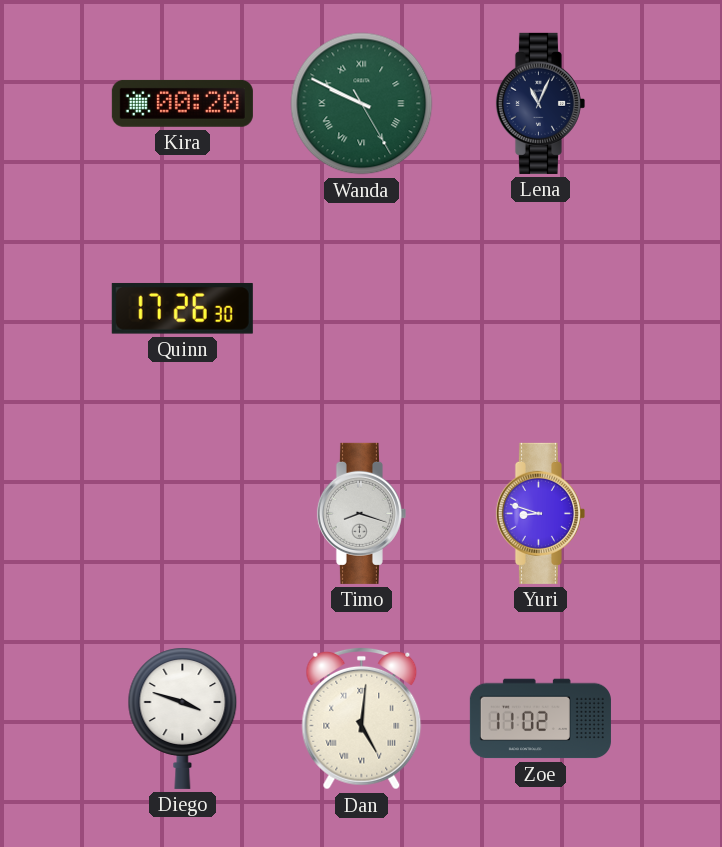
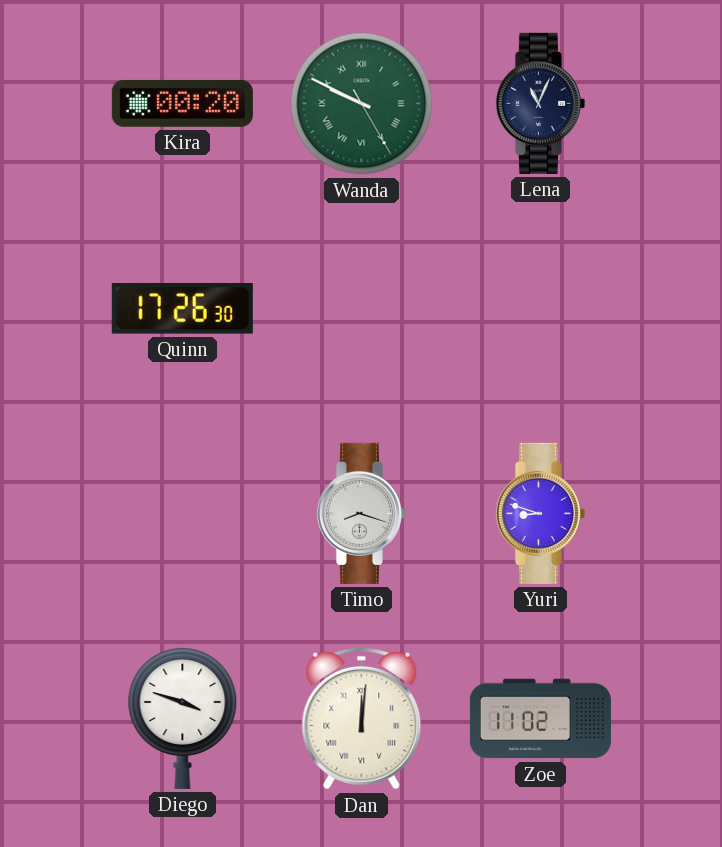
Dan: 5:01 -> 12:01
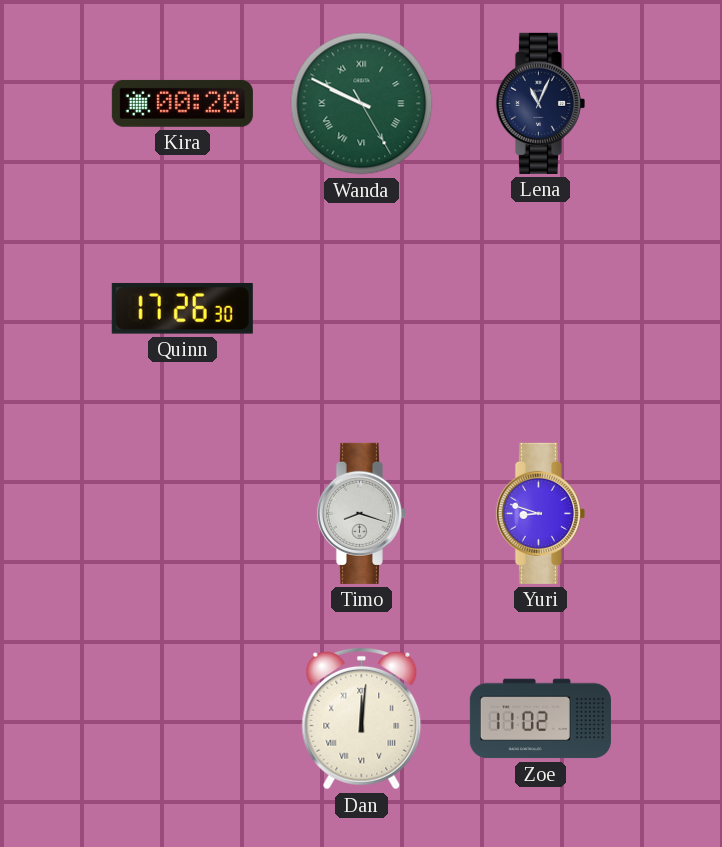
Diego: 3:48 -> none
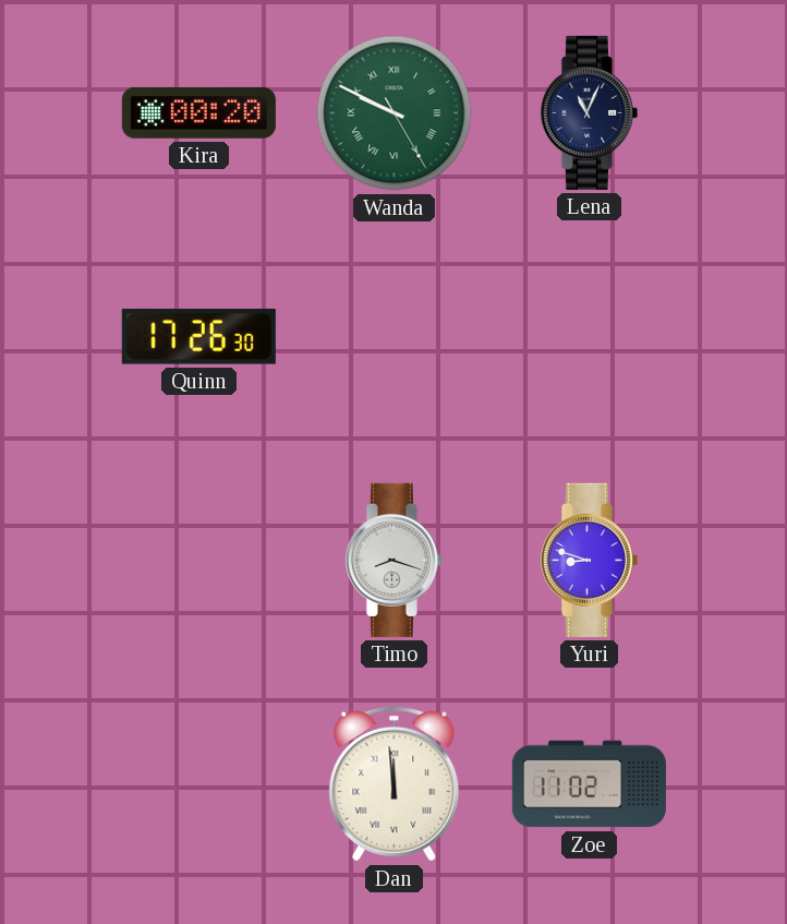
Dan: 12:01 -> 11:59
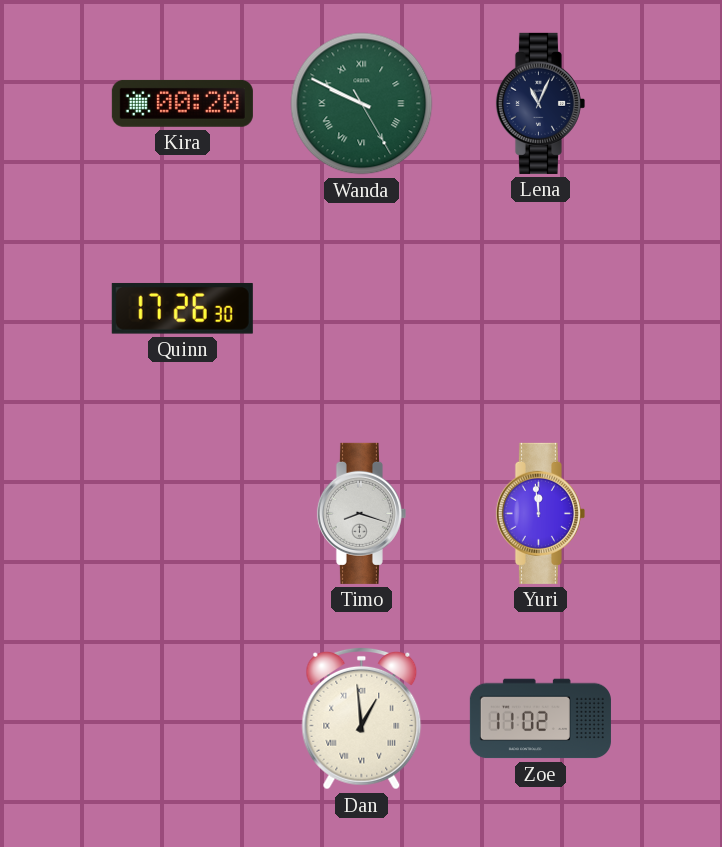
Yuri: 8:48 -> 11:59
Dan: 11:59 -> 12:59
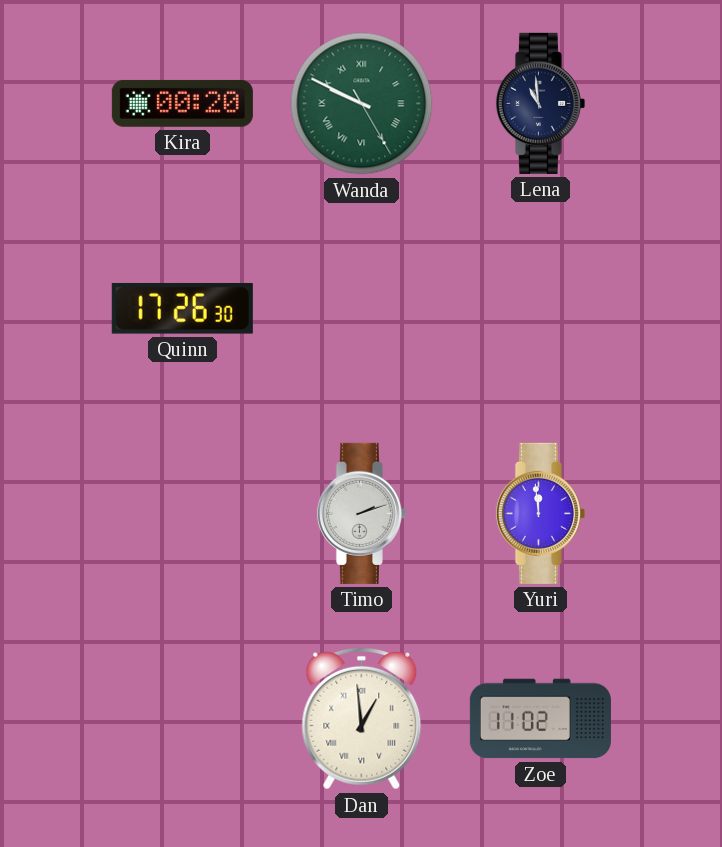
Lena: 11:04 -> 10:59
Timo: 8:18 -> 2:12
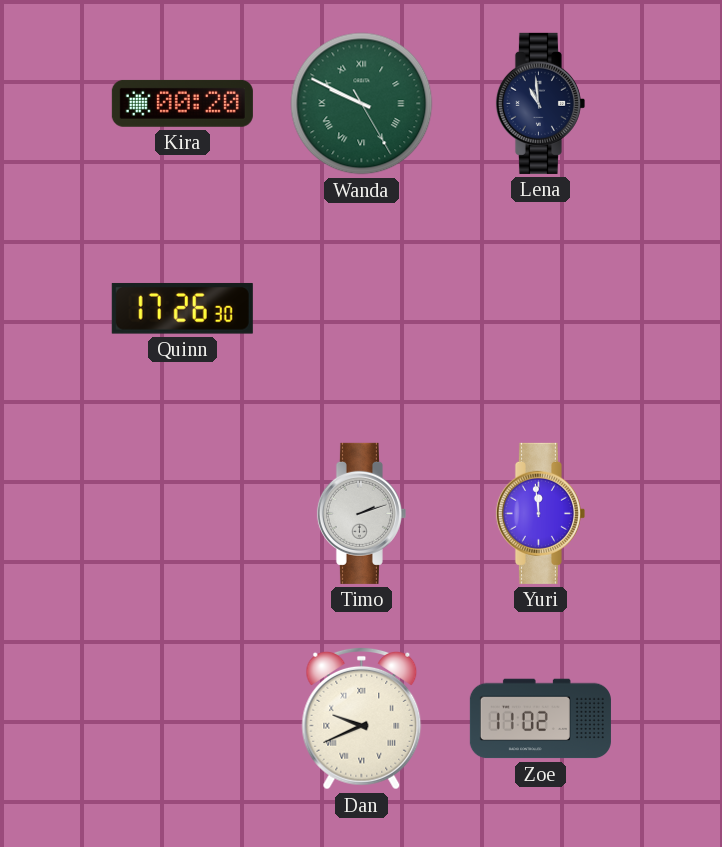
Dan: 12:59 -> 9:41
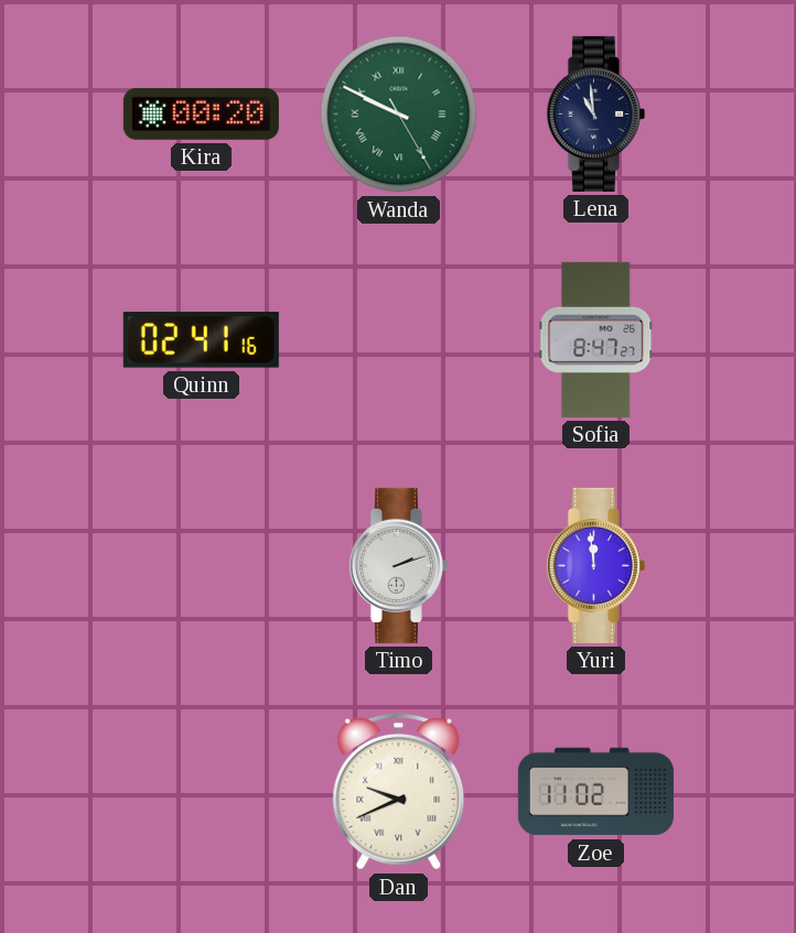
Quinn: 17:26 -> 02:41
Sofia: none -> 8:47
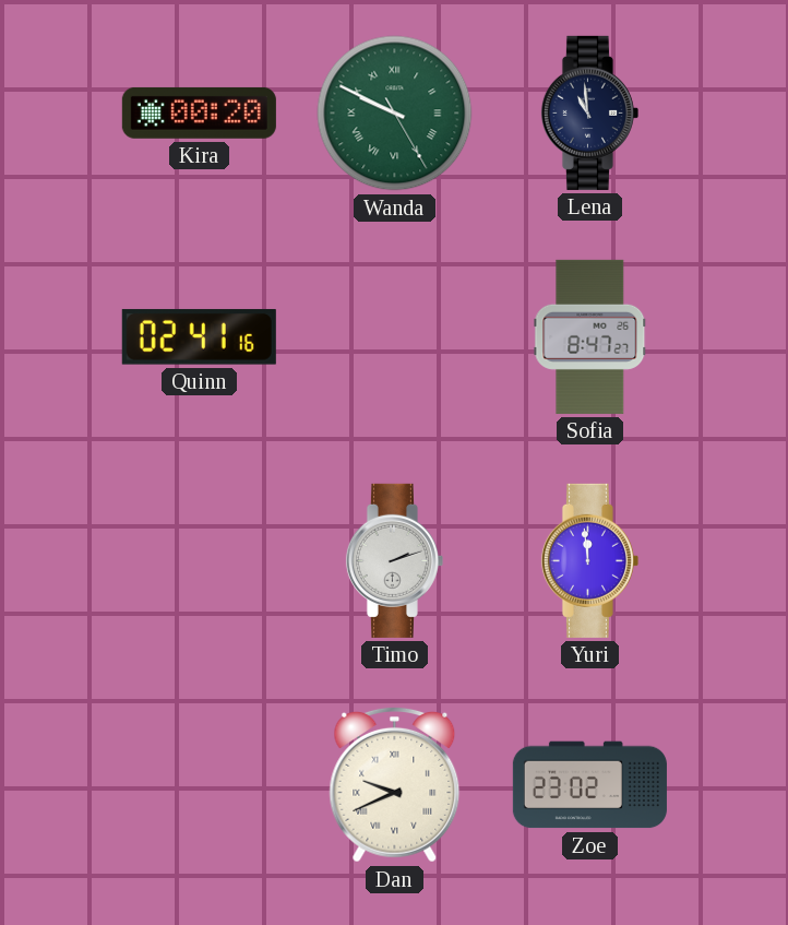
Zoe: 11:02 -> 23:02
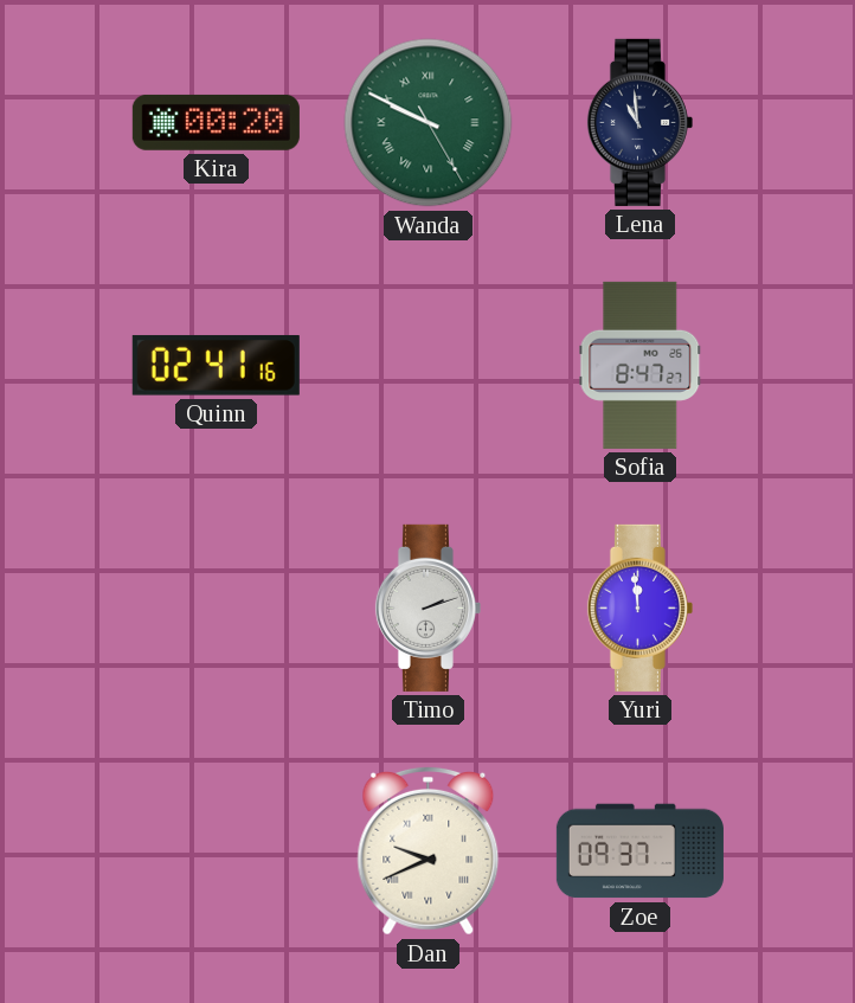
Zoe: 23:02 -> 09:37
